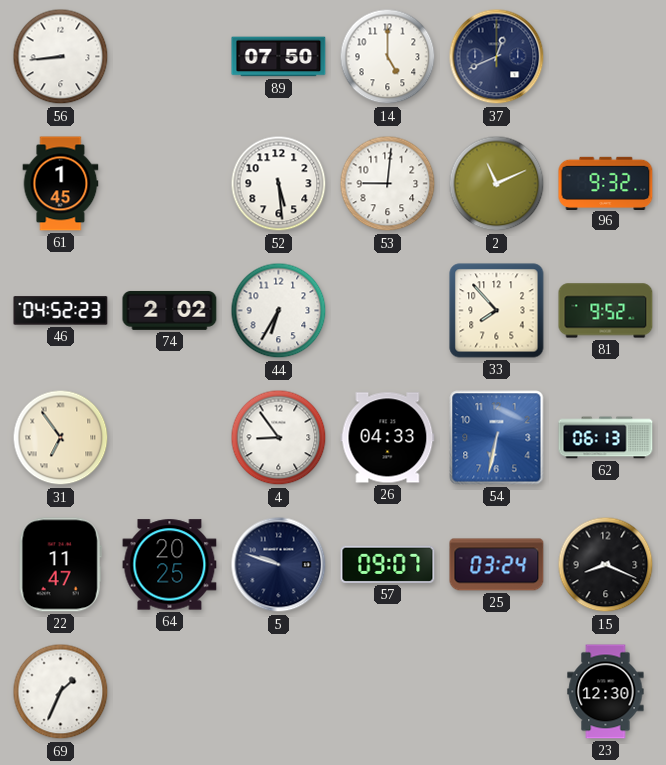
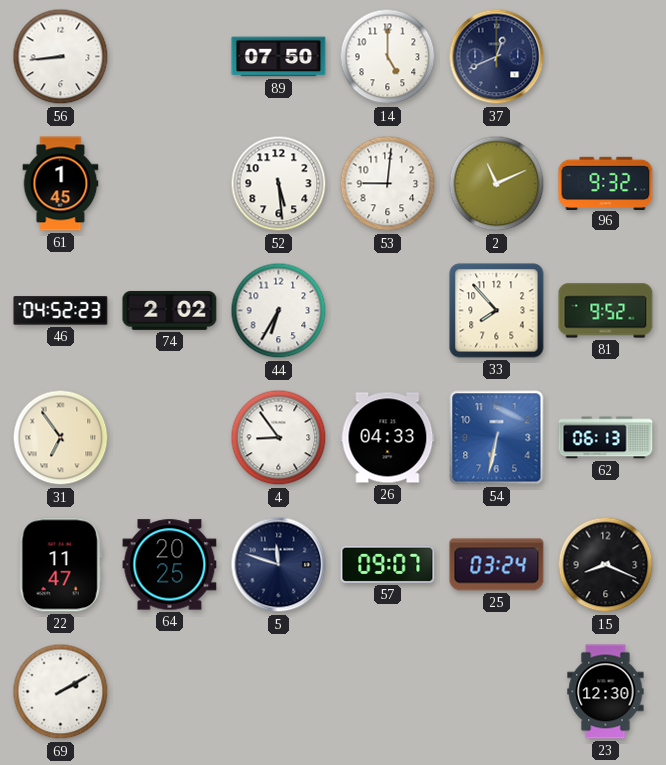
5: 9:48 -> 11:48
69: 1:34 -> 2:10
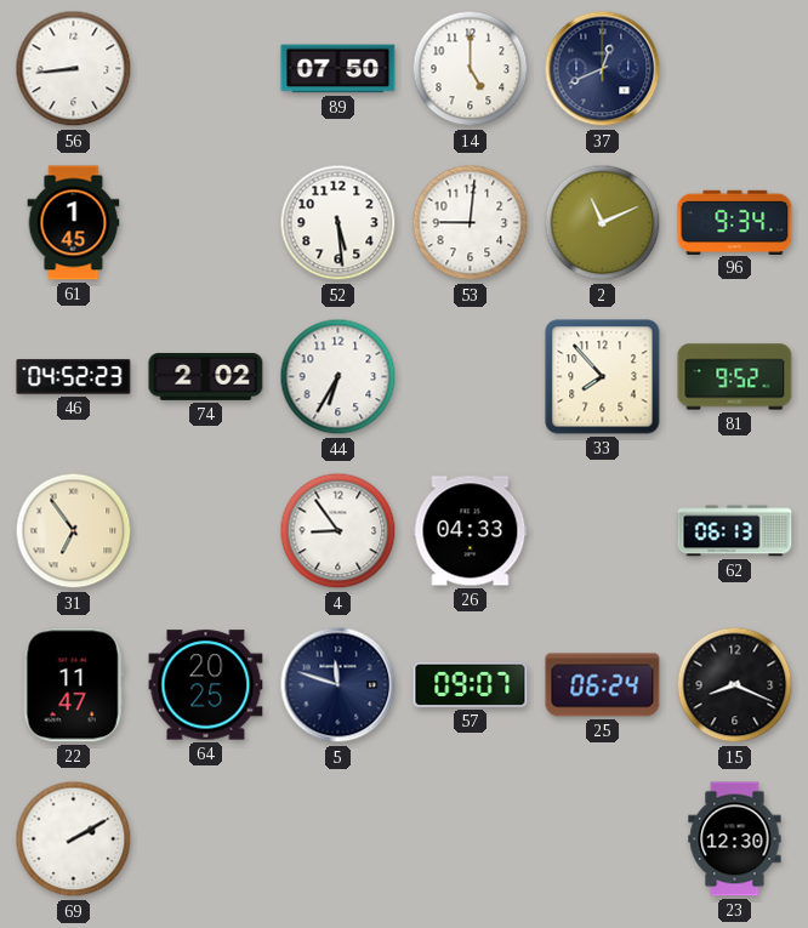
96: 9:32 -> 9:34
54: 6:32 -> none
25: 03:24 -> 06:24
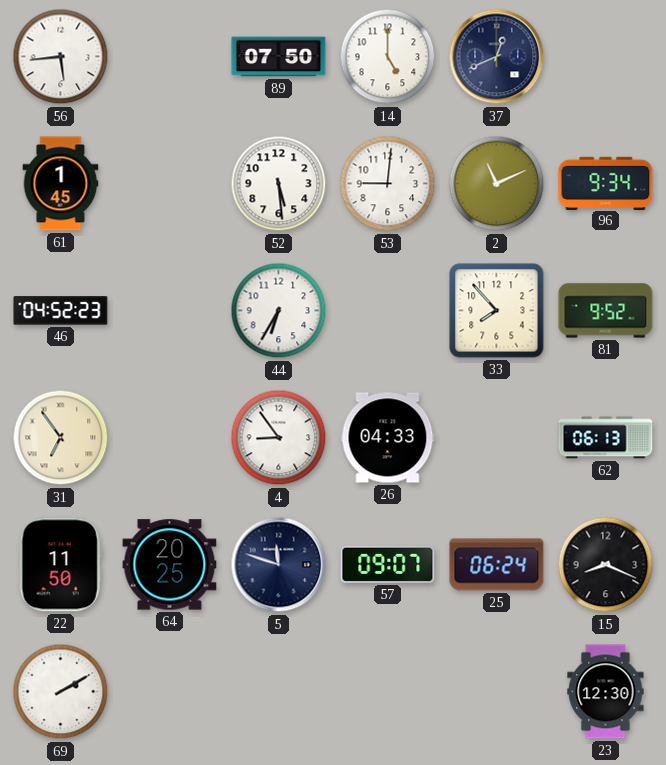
56: 8:44 -> 5:44
74: 2:02 -> none
22: 11:47 -> 11:50
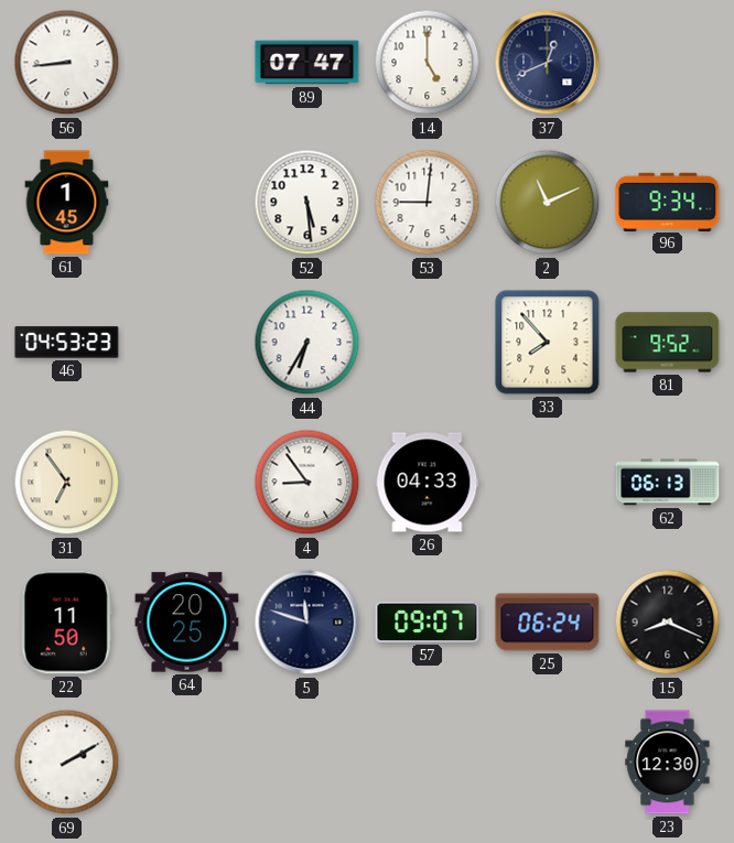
56: 5:44 -> 8:44
89: 07:50 -> 07:47
46: 04:52 -> 04:53
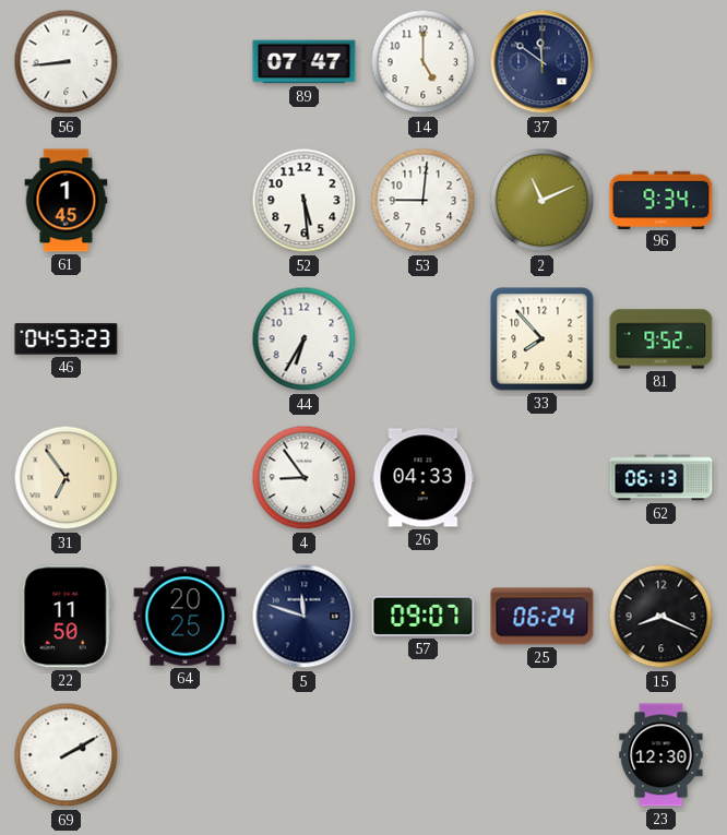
37: 12:41 -> 11:51
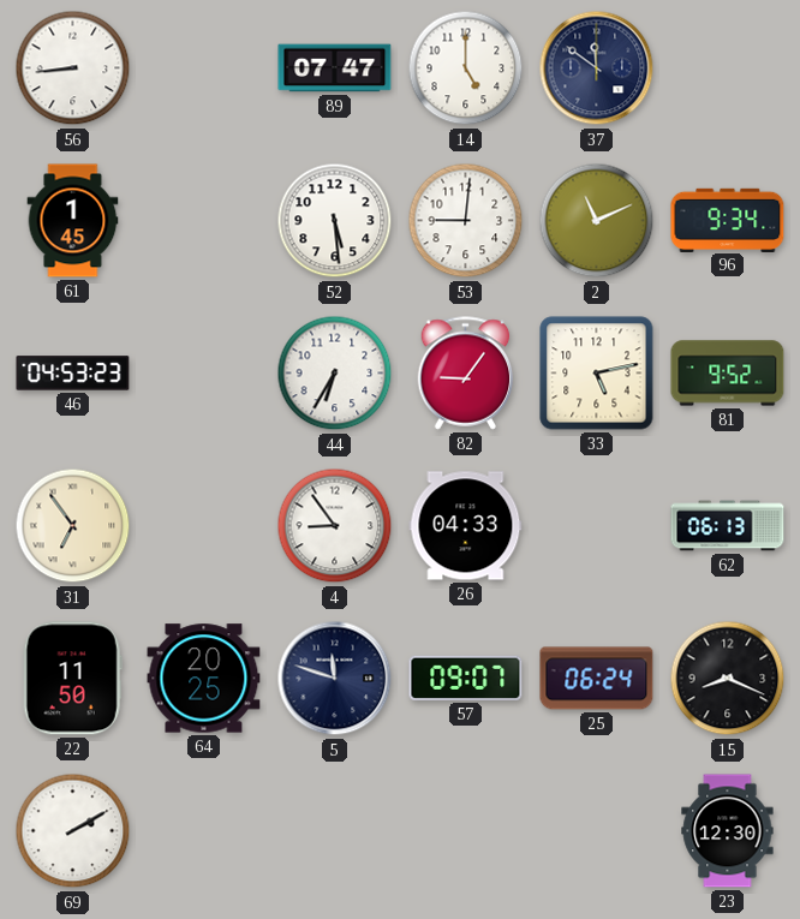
82: none -> 9:06
33: 7:53 -> 5:13
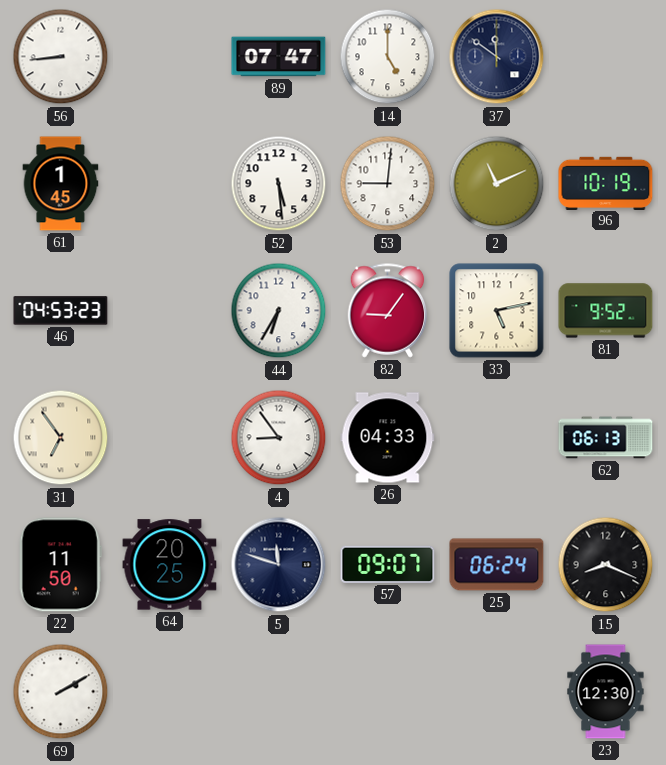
96: 9:34 -> 10:19
